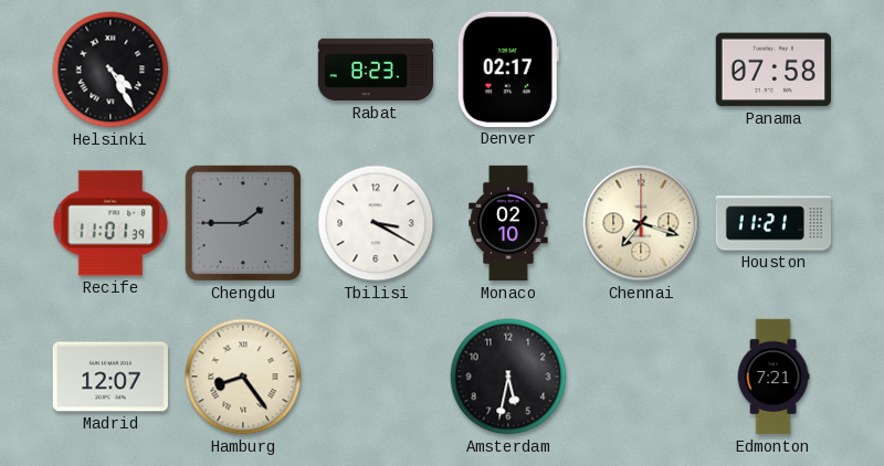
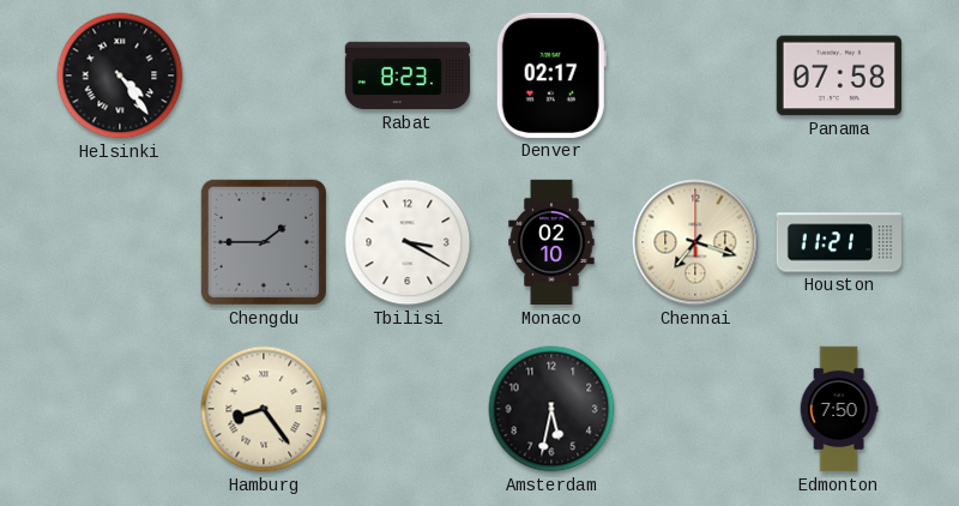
Helsinki: 4:25 -> 4:24
Recife: 11:01 -> none
Madrid: 12:07 -> none
Edmonton: 7:21 -> 7:50
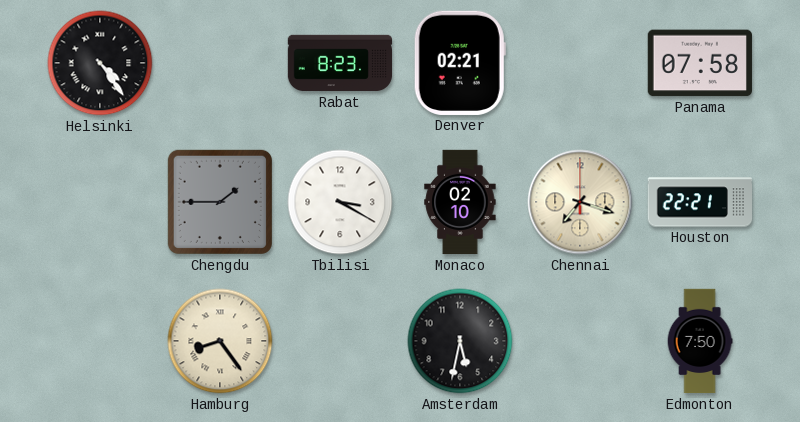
Denver: 02:17 -> 02:21
Houston: 11:21 -> 22:21
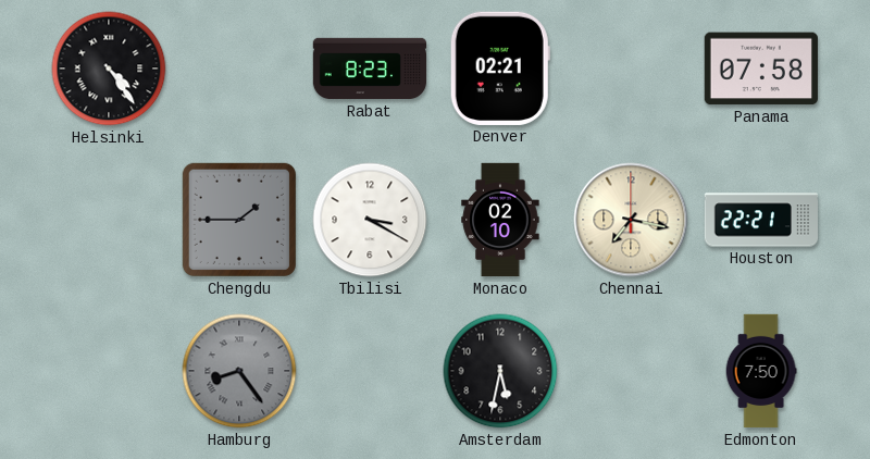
Chennai: 7:18 -> 7:17
Hamburg dial: cream -> grey
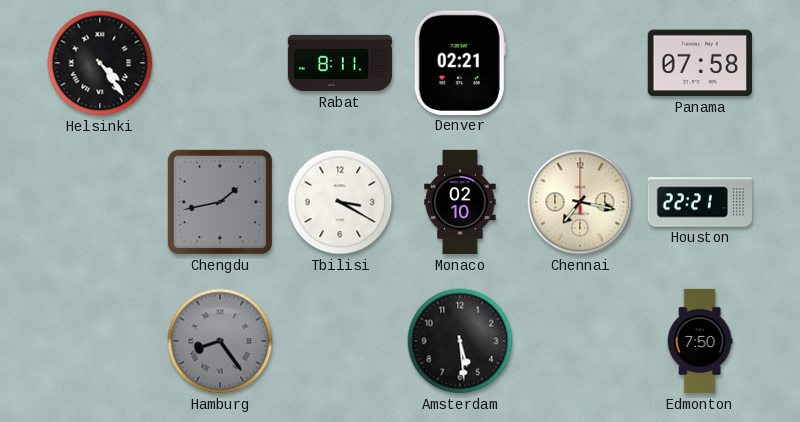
Rabat: 8:23 -> 8:11
Chengdu: 1:45 -> 1:43
Amsterdam: 5:32 -> 5:29
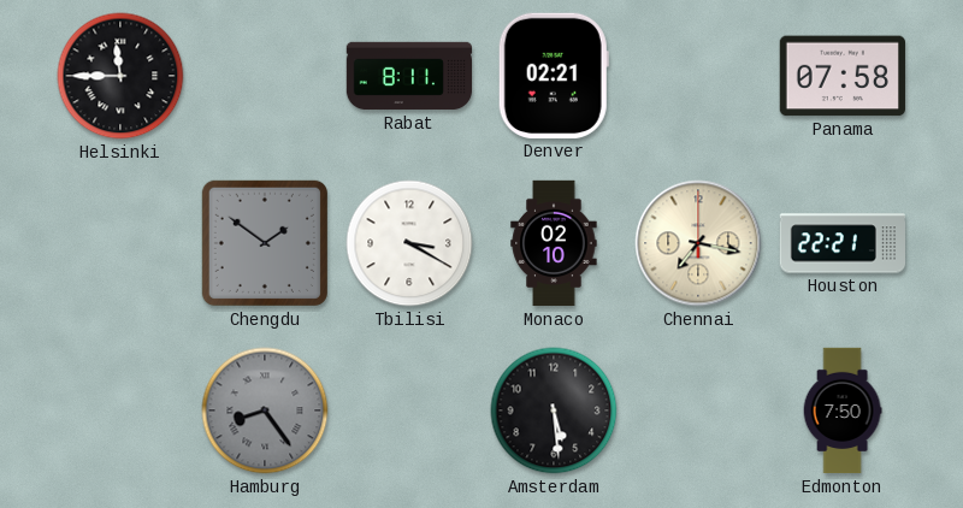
Helsinki: 4:24 -> 11:45
Chengdu: 1:43 -> 1:51
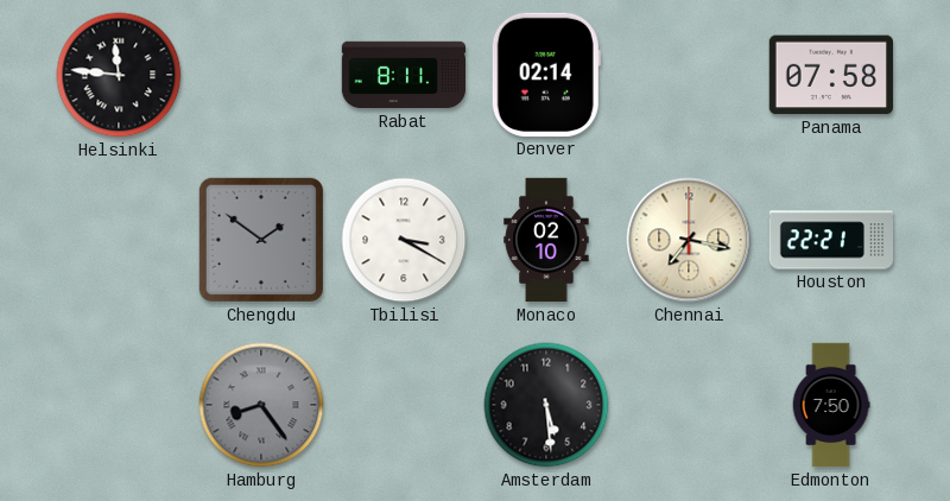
Helsinki: 11:45 -> 11:46
Denver: 02:21 -> 02:14
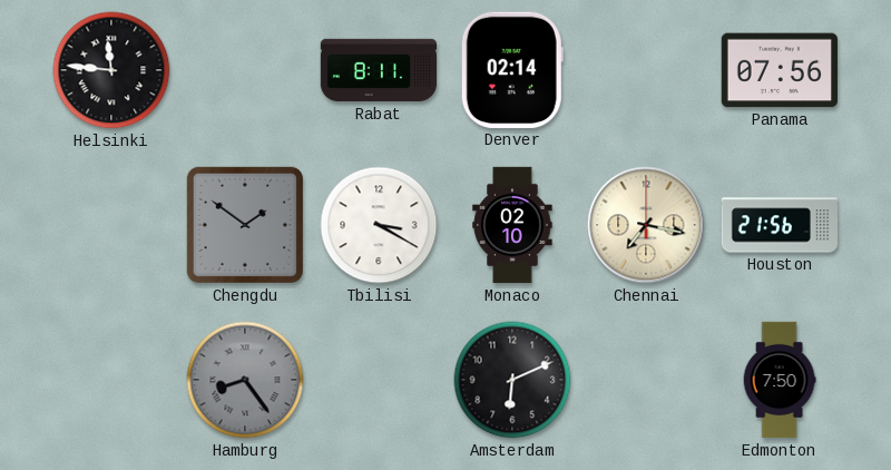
Panama: 07:58 -> 07:56
Houston: 22:21 -> 21:56
Amsterdam: 5:29 -> 6:11
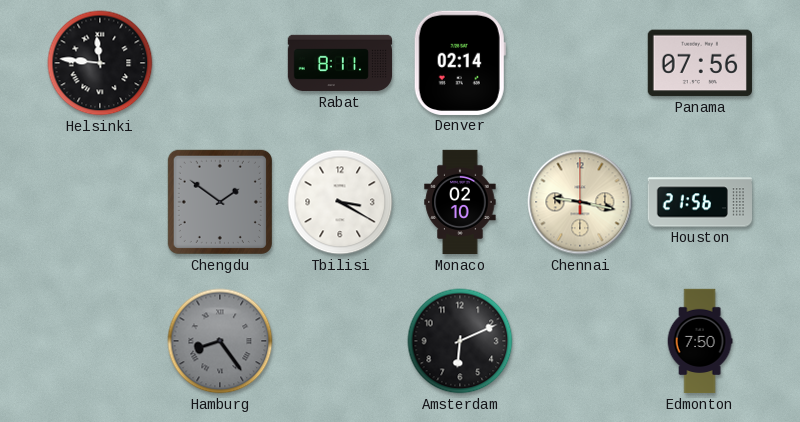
Chennai: 7:17 -> 9:17
